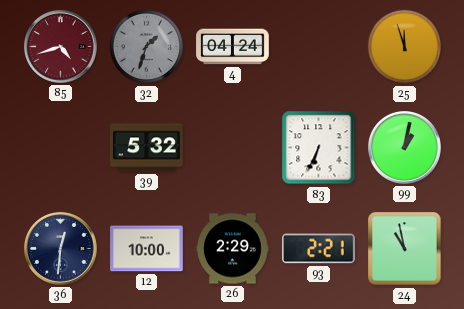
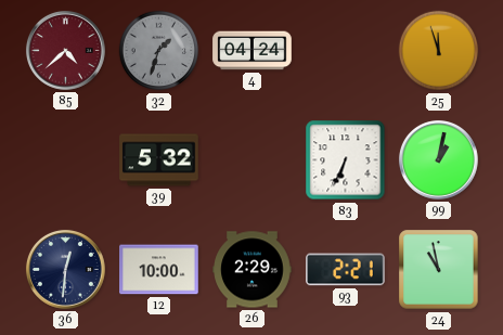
85: 4:42 -> 4:38
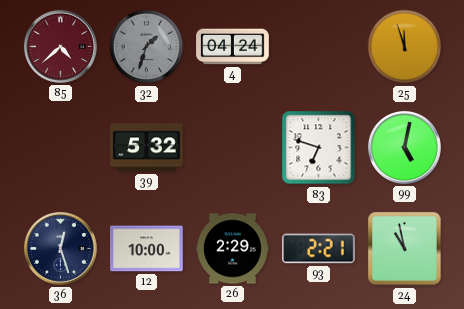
83: 6:34 -> 6:48
99: 1:02 -> 5:02
36: 12:31 -> 12:27
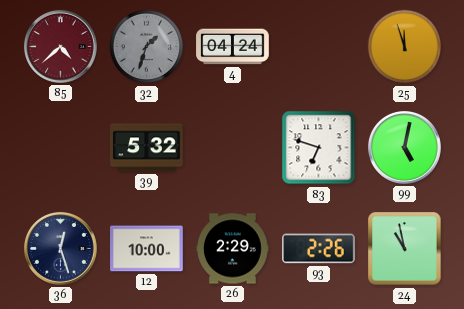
93: 2:21 -> 2:26
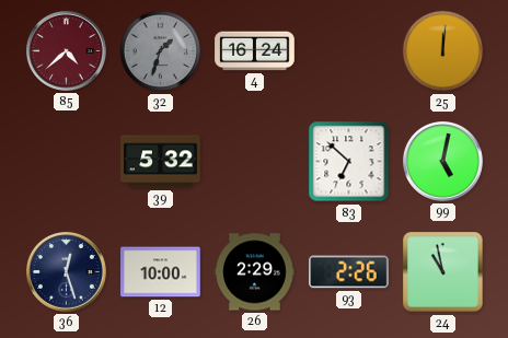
4: 04:24 -> 16:24
25: 11:57 -> 12:01
83: 6:48 -> 6:52
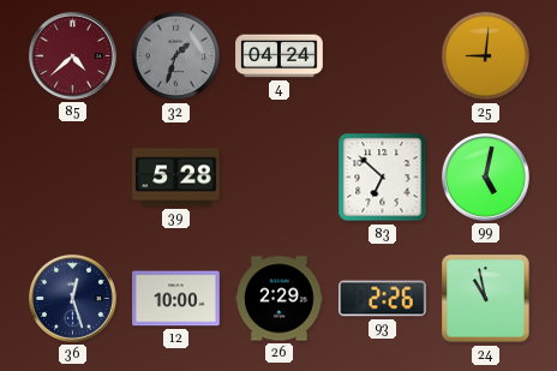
4: 16:24 -> 04:24
25: 12:01 -> 9:01
39: 5:32 -> 5:28
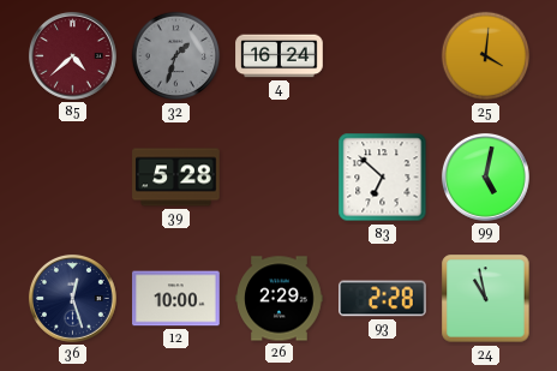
4: 04:24 -> 16:24
25: 9:01 -> 4:01
93: 2:26 -> 2:28
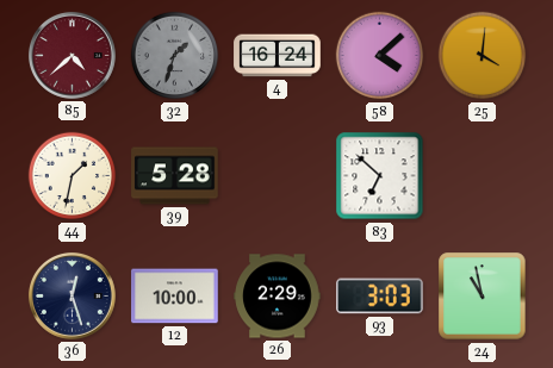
58: none -> 4:08
44: none -> 1:32
99: 5:02 -> none
93: 2:28 -> 3:03
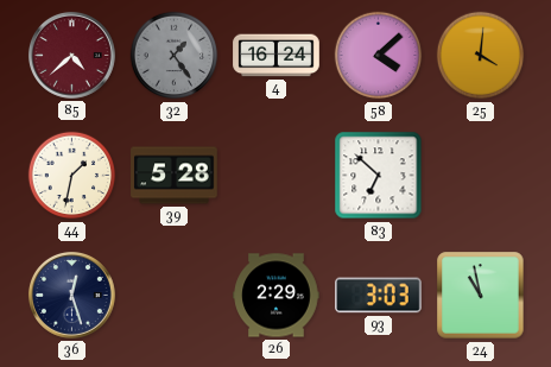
32: 1:33 -> 1:24
12: 10:00 -> none
